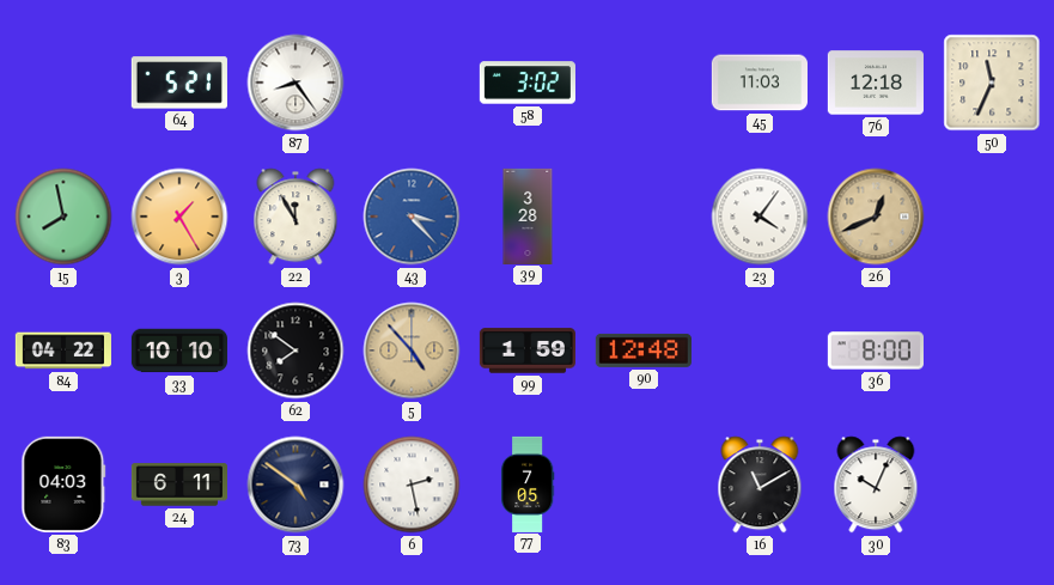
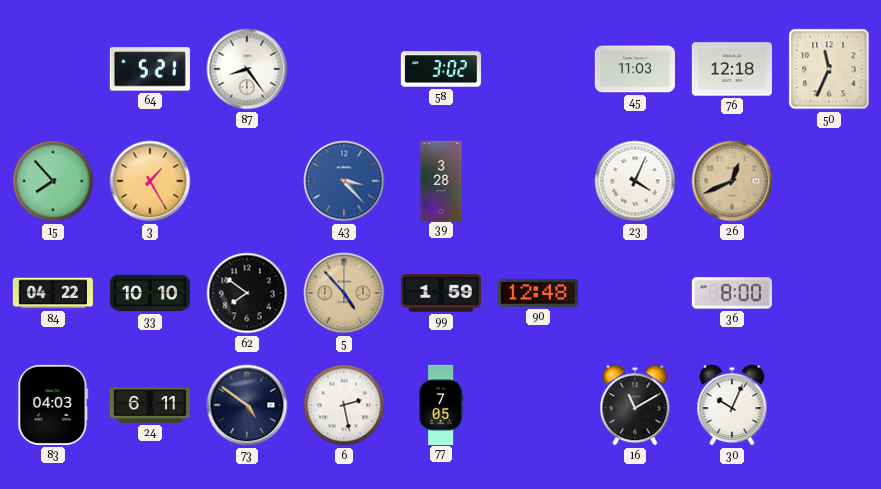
15: 7:58 -> 7:53
22: 11:55 -> none
23: 4:06 -> 4:04
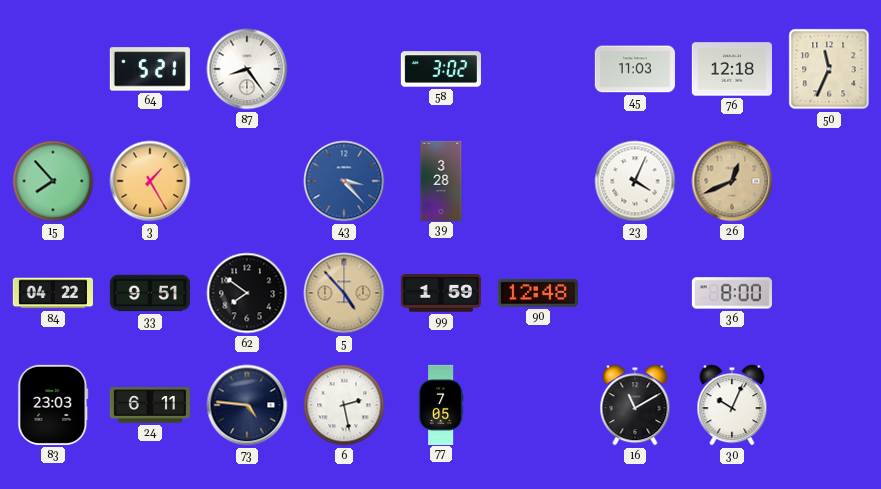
33: 10:10 -> 9:51
83: 04:03 -> 23:03
73: 4:51 -> 4:46
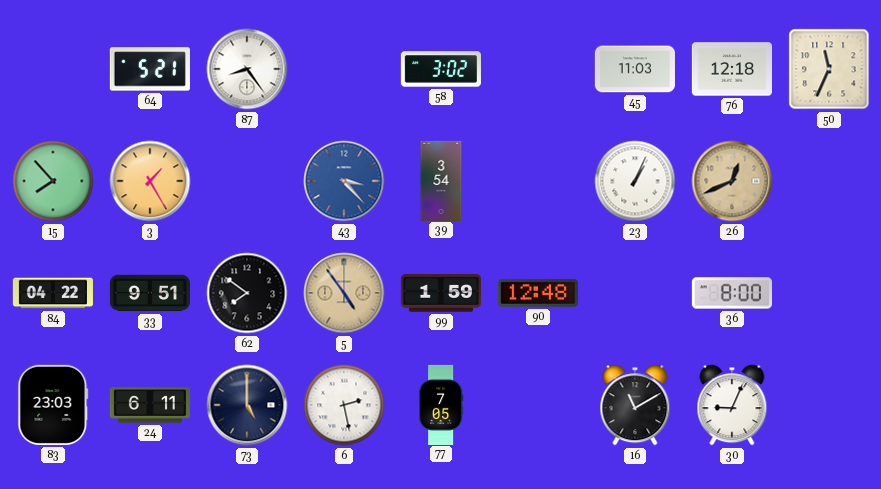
39: 3:28 -> 3:54
23: 4:04 -> 1:04
5: 4:53 -> 4:54
73: 4:46 -> 5:00
30: 10:04 -> 9:04
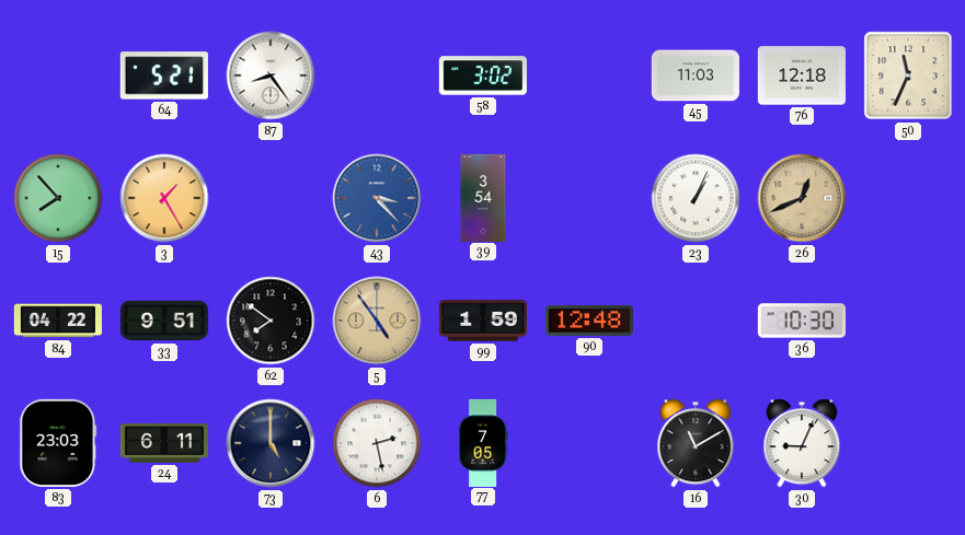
36: 8:00 -> 10:30
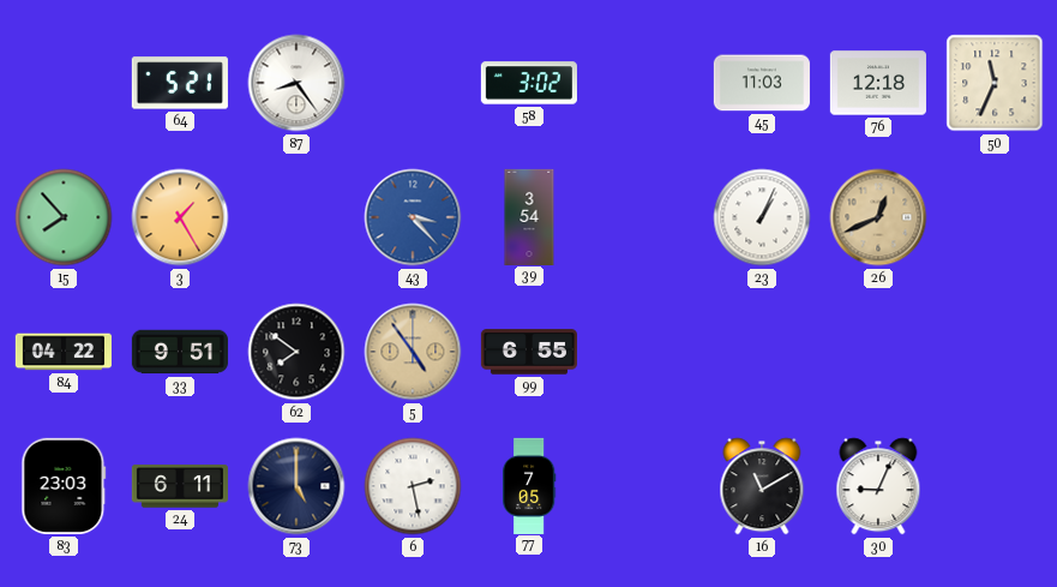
99: 1:59 -> 6:55
90: 12:48 -> none
36: 10:30 -> none
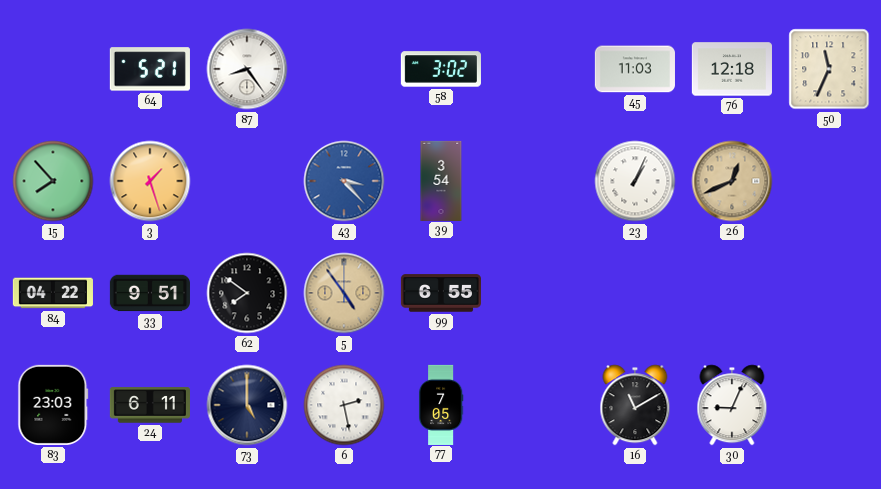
3: 1:25 -> 1:27
